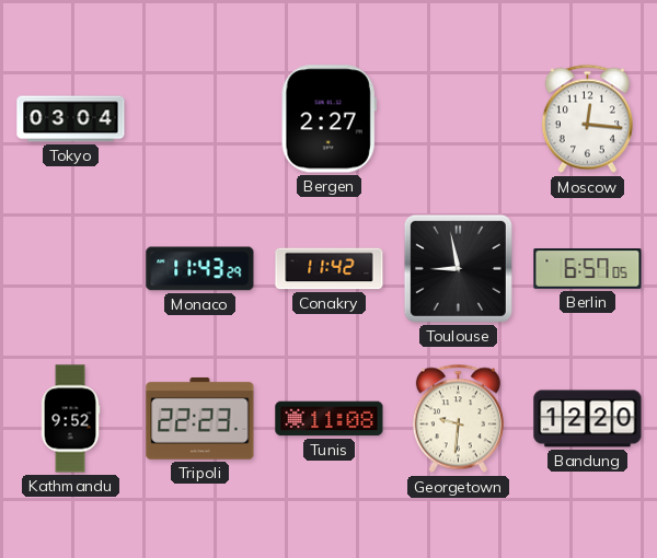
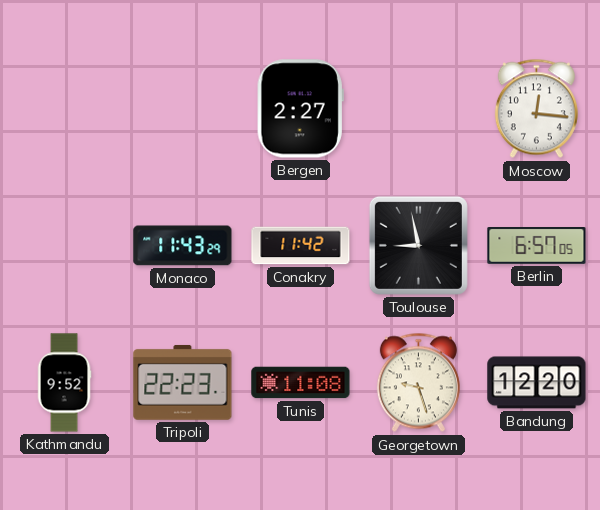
Tokyo: 03:04 -> none
Georgetown: 9:31 -> 9:27
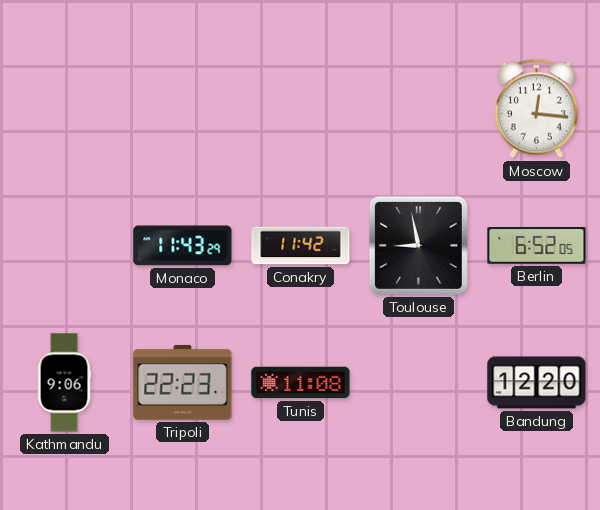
Bergen: 2:27 -> none
Berlin: 6:57 -> 6:52
Kathmandu: 9:52 -> 9:06
Georgetown: 9:27 -> none
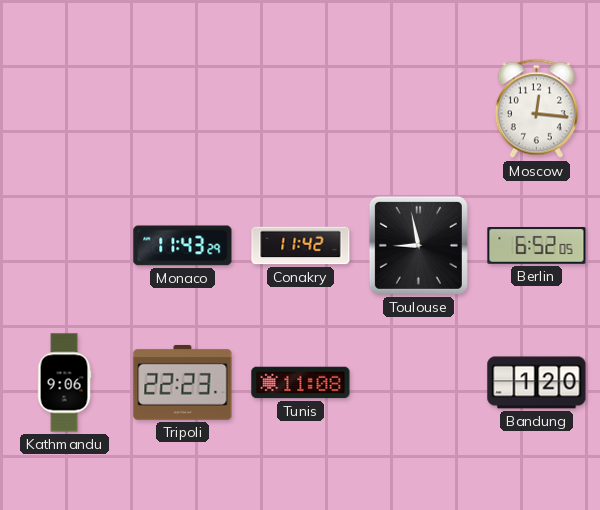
Bandung: 12:20 -> 1:20
